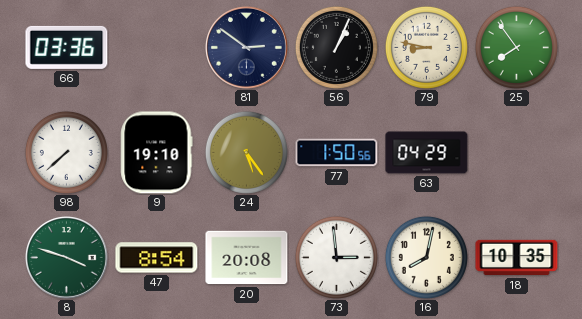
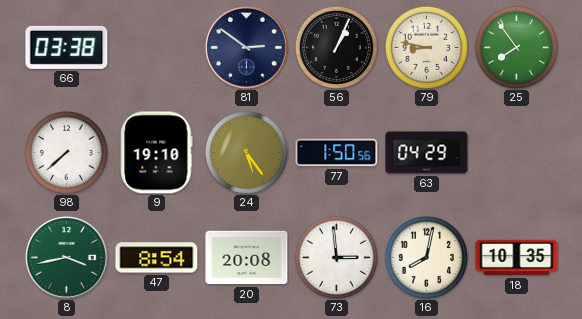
66: 03:36 -> 03:38
8: 3:48 -> 3:43
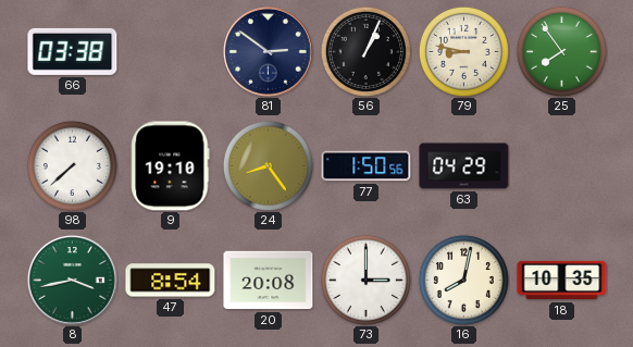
24: 5:24 -> 8:24
73: 2:59 -> 3:00
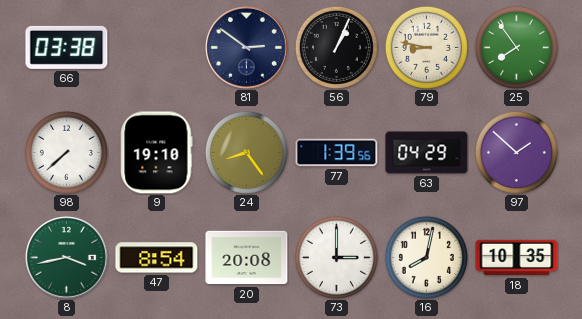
77: 1:50 -> 1:39
97: none -> 1:52
